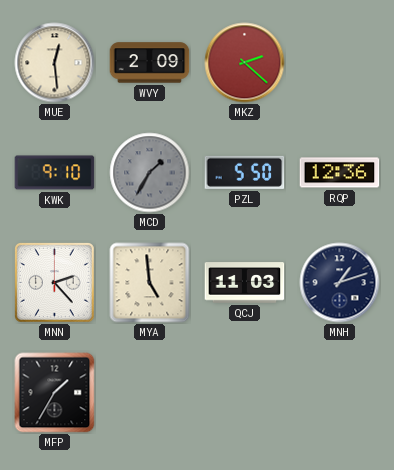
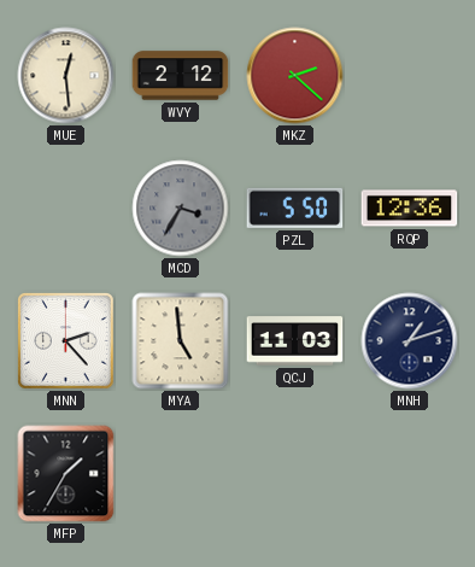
WVY: 2:09 -> 2:12
KWK: 9:10 -> none
MCD: 1:35 -> 3:35
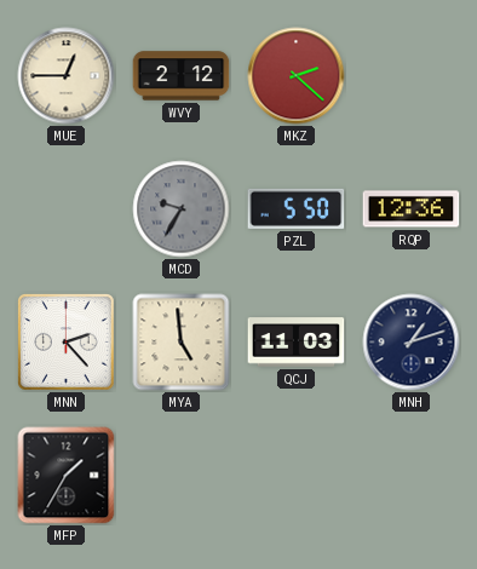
MUE: 12:29 -> 12:45
MCD: 3:35 -> 9:35
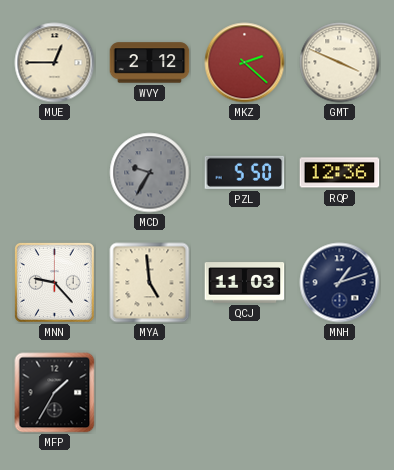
GMT: none -> 3:49
MNN: 2:23 -> 9:23
